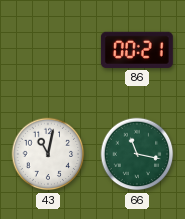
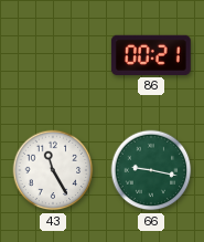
43: 11:02 -> 11:25
66: 11:17 -> 9:17
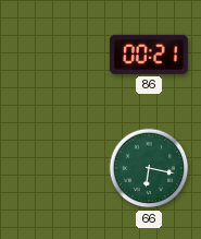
43: 11:25 -> none
66: 9:17 -> 6:17
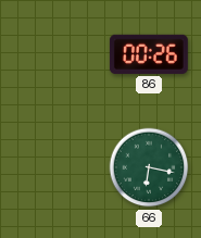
86: 00:21 -> 00:26
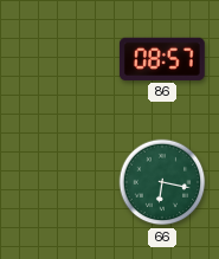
86: 00:26 -> 08:57
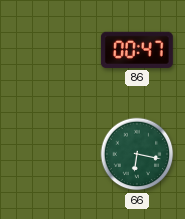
86: 08:57 -> 00:47
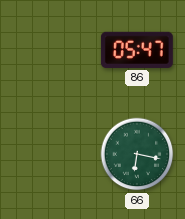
86: 00:47 -> 05:47
